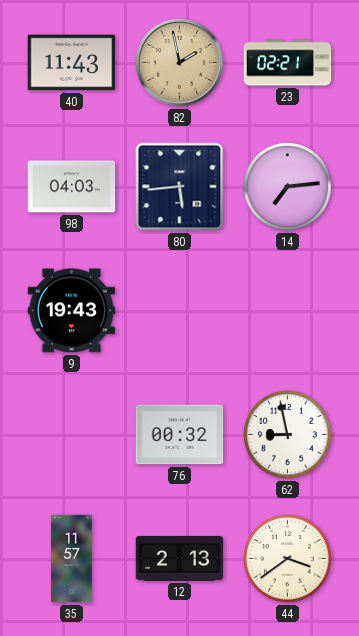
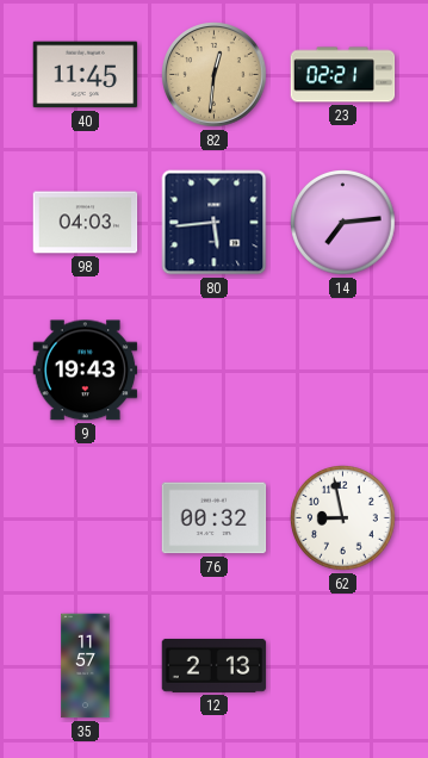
40: 11:43 -> 11:45
82: 1:58 -> 12:31
44: 3:39 -> none
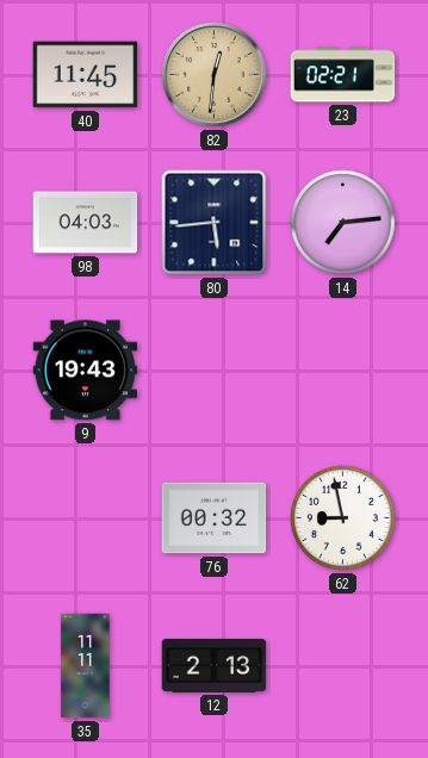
35: 11:57 -> 11:11
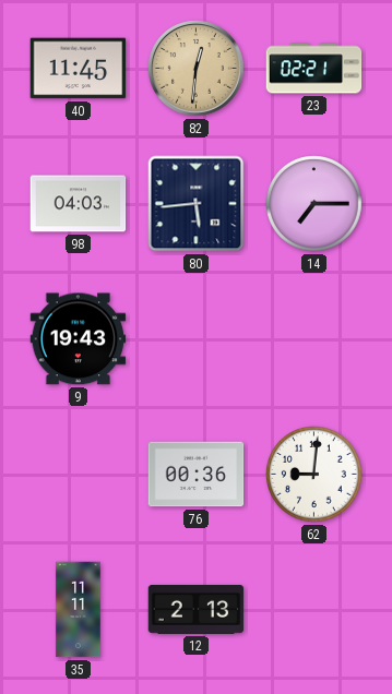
14: 7:14 -> 7:15
76: 00:32 -> 00:36
62: 8:58 -> 9:01
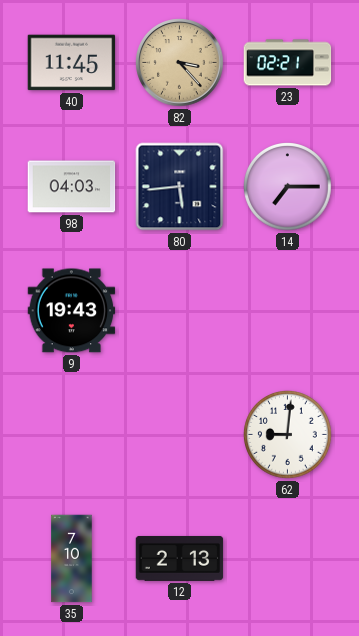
82: 12:31 -> 3:23
76: 00:36 -> none
35: 11:11 -> 7:10
